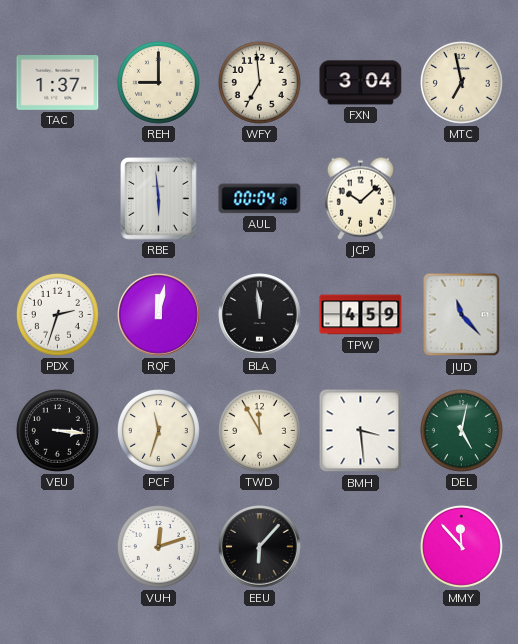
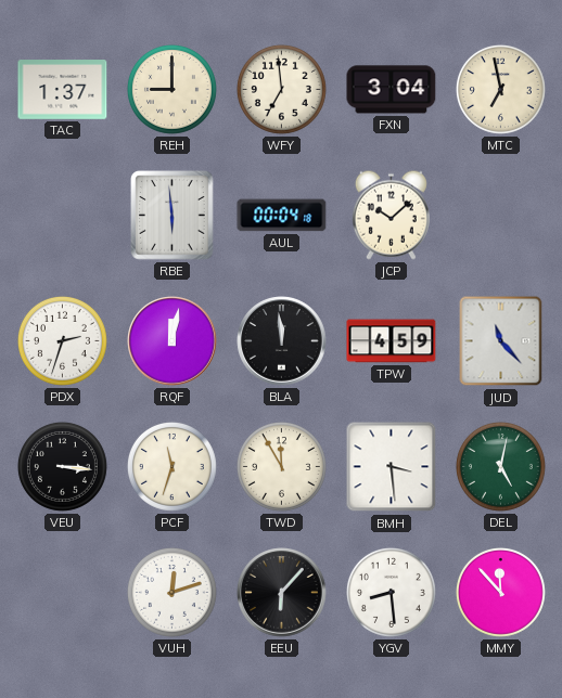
YGV: none -> 8:29
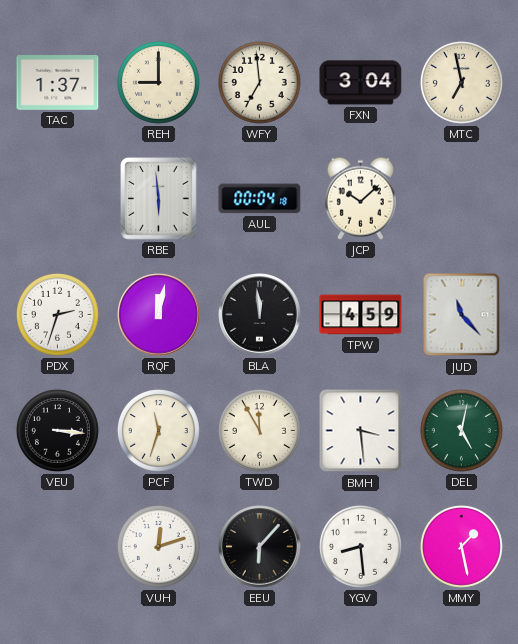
MMY: 11:53 -> 1:28
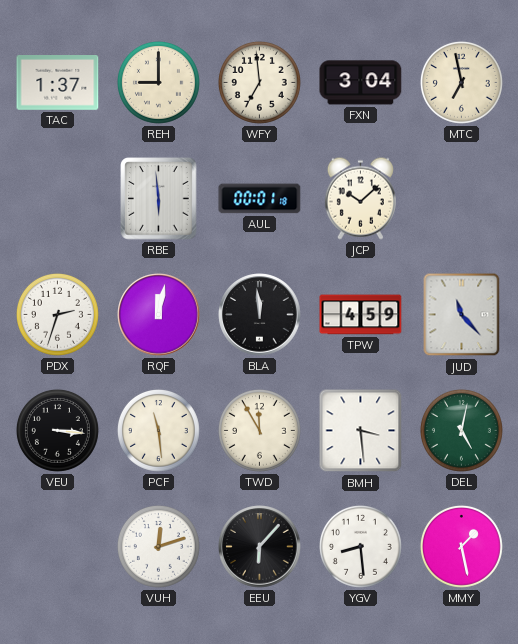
AUL: 00:04 -> 00:01
PCF: 11:33 -> 11:29
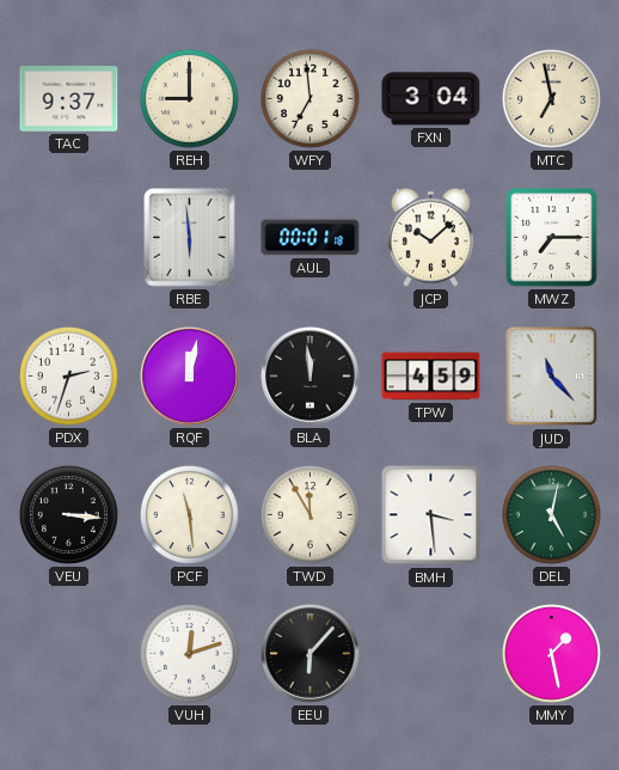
TAC: 1:37 -> 9:37
MWZ: none -> 7:15
YGV: 8:29 -> none
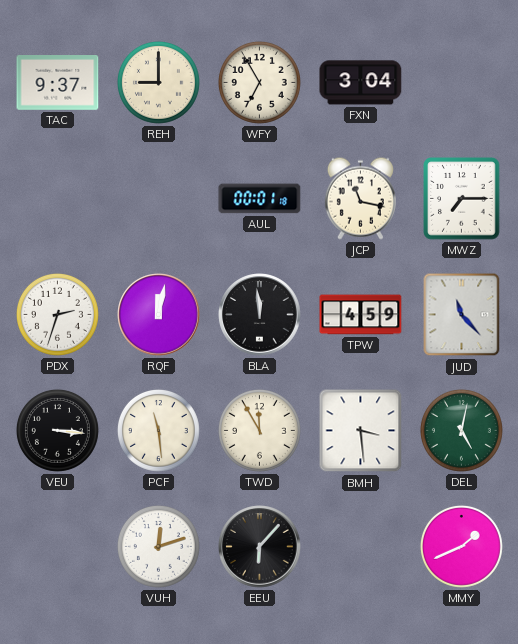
WFY: 6:59 -> 6:55
MTC: 6:58 -> none
RBE: 5:59 -> none
JCP: 10:08 -> 11:17
MMY: 1:28 -> 1:41
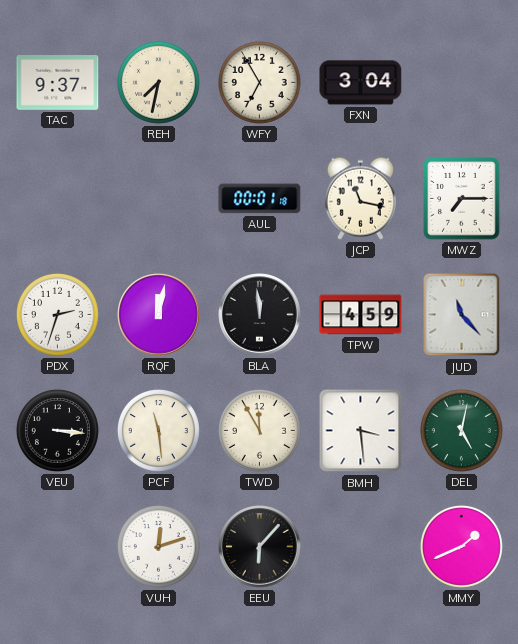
REH: 9:00 -> 7:32
